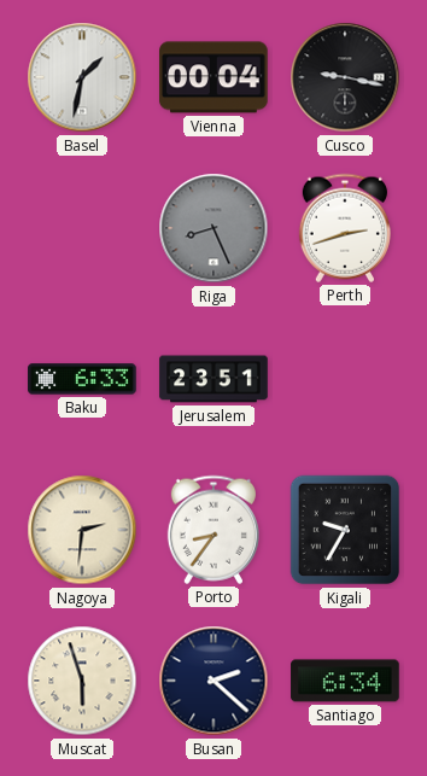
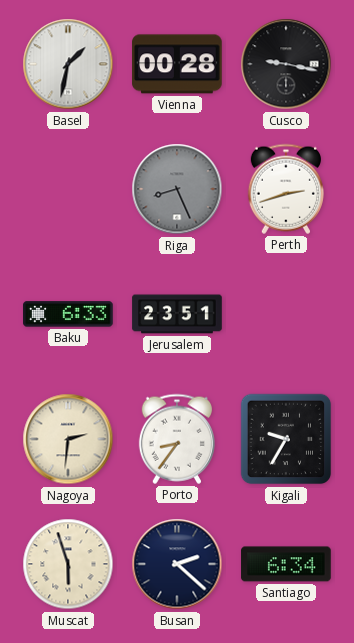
Vienna: 00:04 -> 00:28
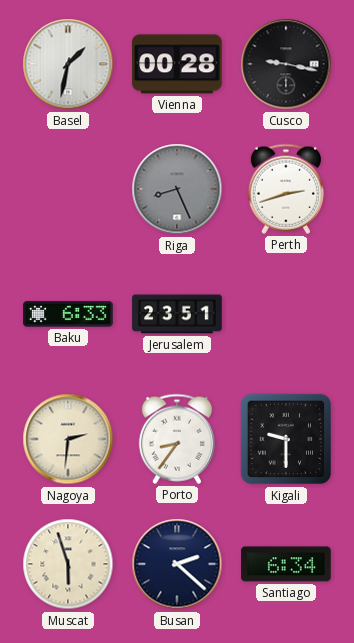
Kigali: 9:35 -> 9:30
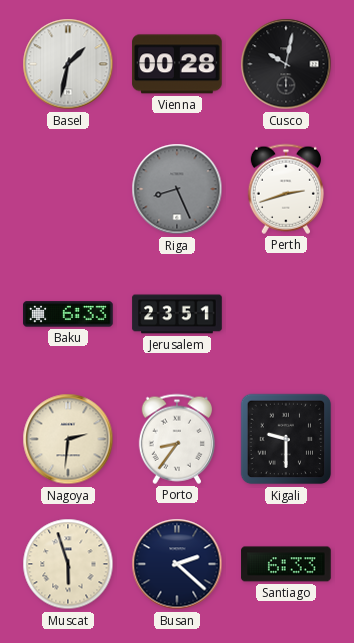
Cusco: 9:17 -> 10:02
Santiago: 6:34 -> 6:33
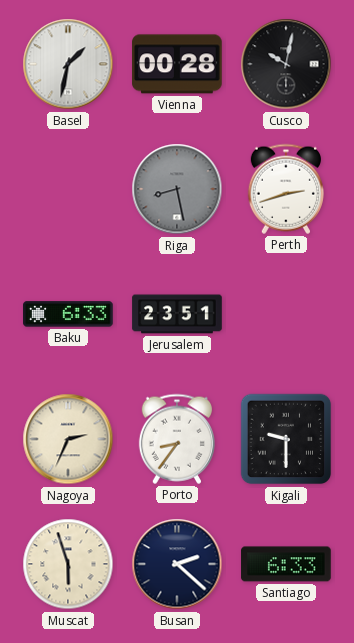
Riga: 8:26 -> 8:28
Nagoya: 2:31 -> 2:34
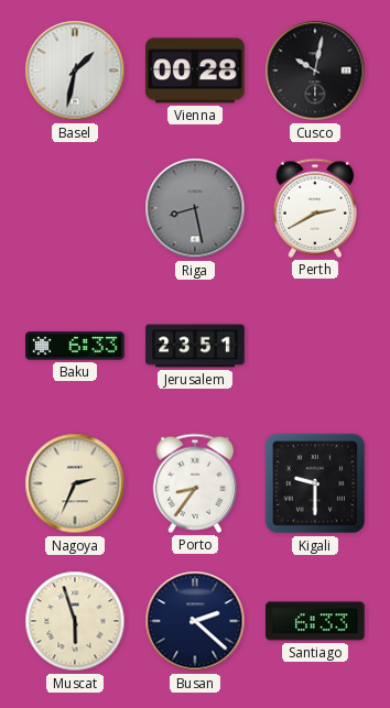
Perth: 2:42 -> 2:40
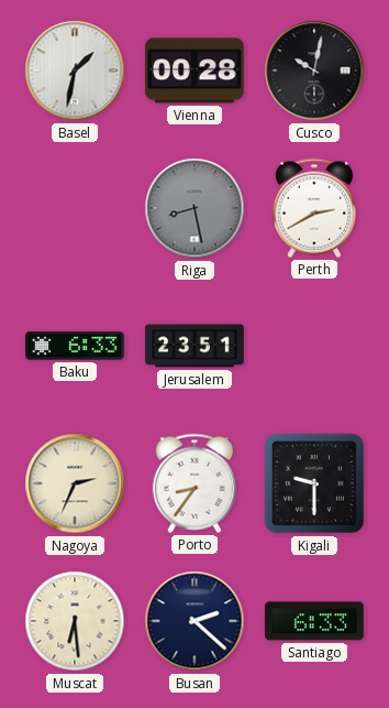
Muscat: 5:57 -> 6:29
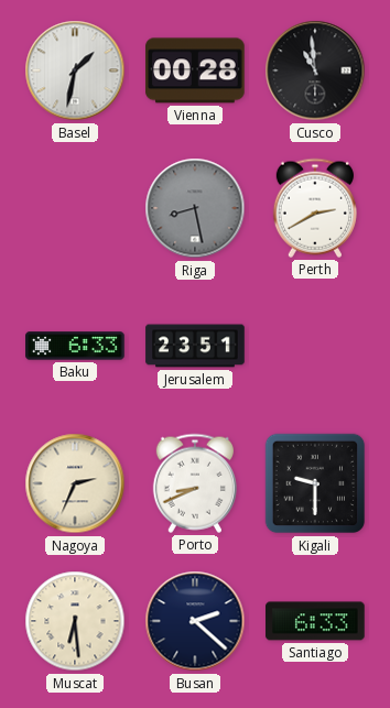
Cusco: 10:02 -> 10:59
Porto: 8:36 -> 8:41
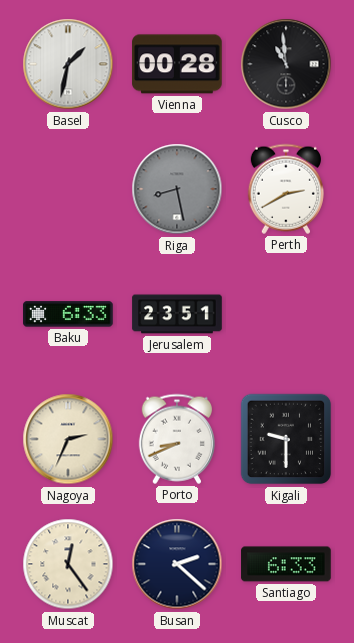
Muscat: 6:29 -> 12:24
